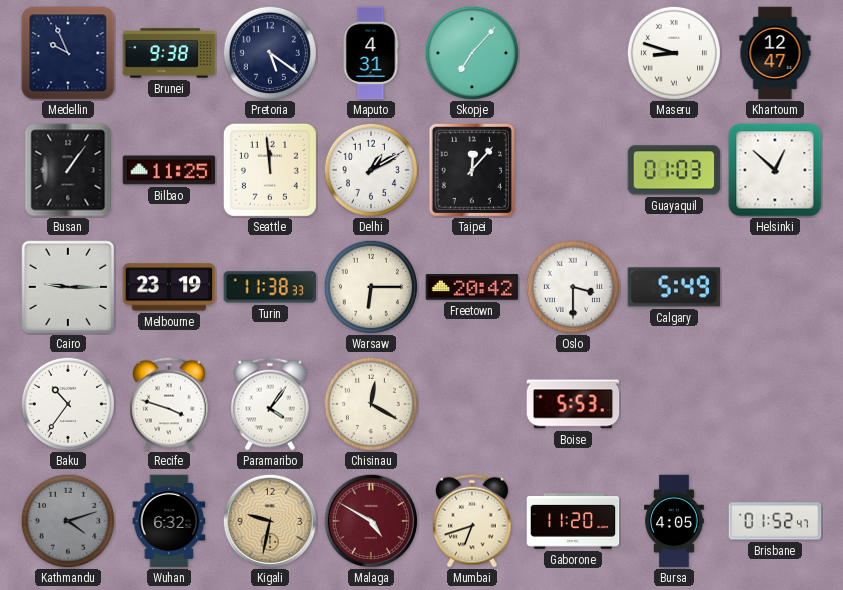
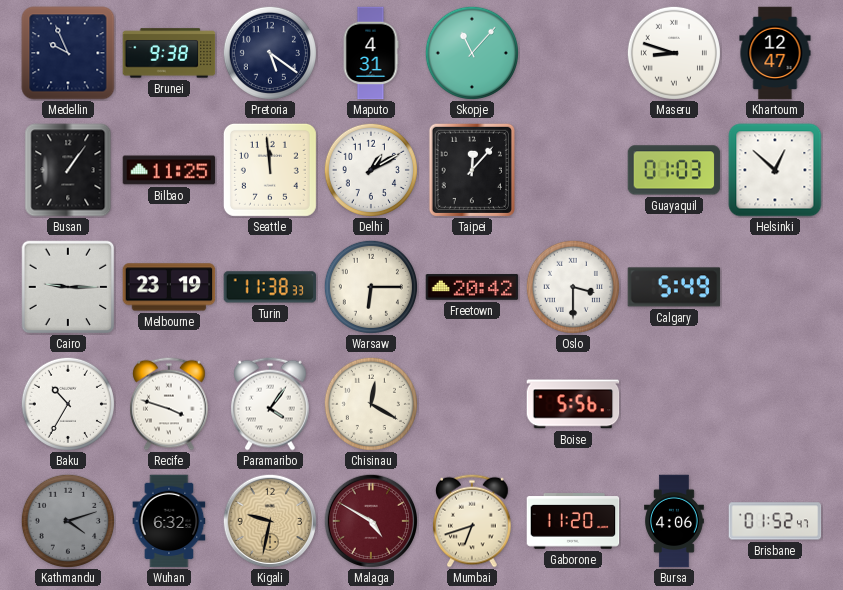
Skopje: 7:07 -> 11:07
Baku: 10:36 -> 10:35
Boise: 5:53 -> 5:56
Bursa: 4:05 -> 4:06
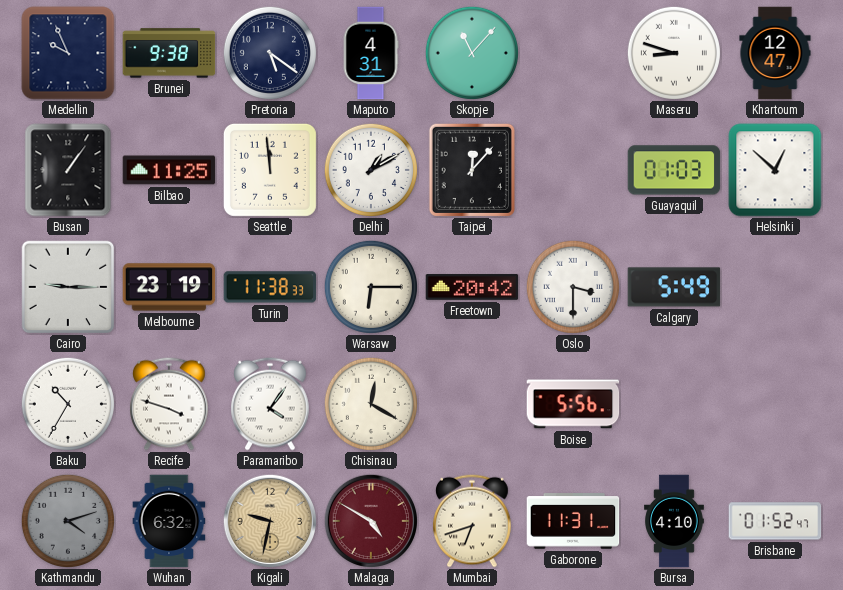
Gaborone: 11:20 -> 11:31
Bursa: 4:06 -> 4:10
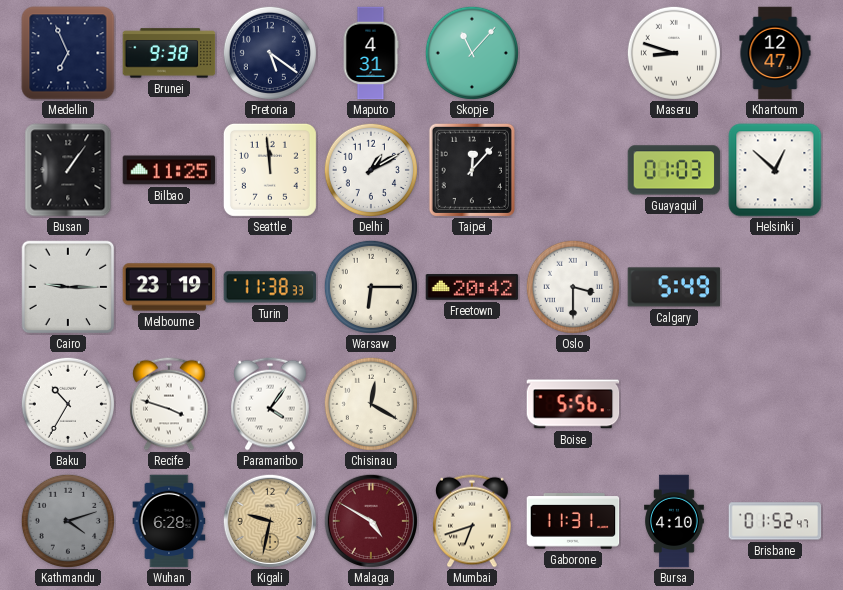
Medellin: 9:56 -> 6:56
Wuhan: 6:32 -> 6:28
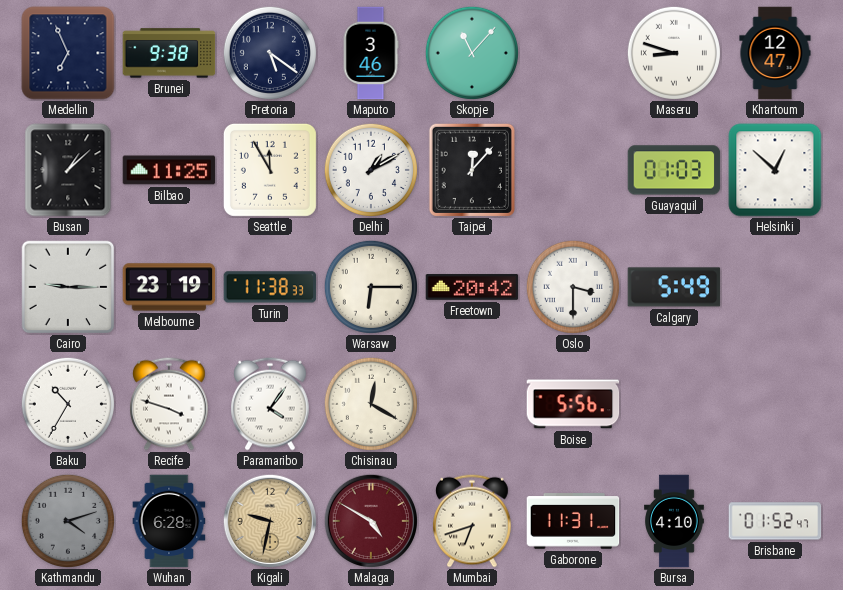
Maputo: 4:31 -> 3:46
Busan: 1:06 -> 1:08
Seattle: 11:59 -> 11:55
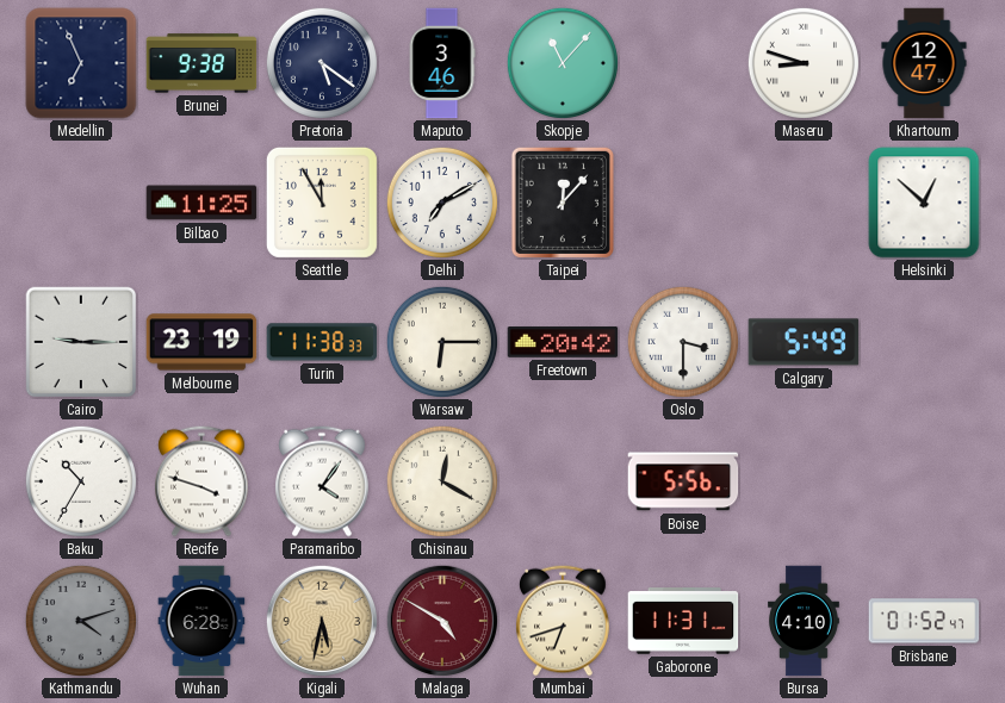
Busan: 1:08 -> none
Delhi: 1:10 -> 7:10
Guayaquil: 01:03 -> none
Kigali: 9:32 -> 5:32
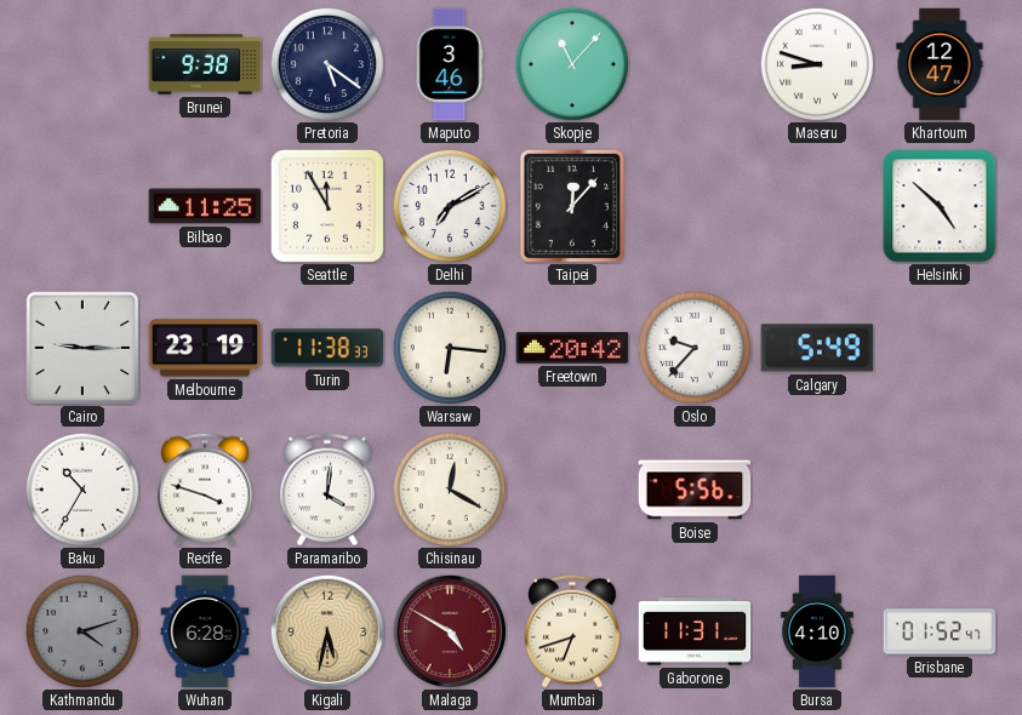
Medellin: 6:56 -> none
Helsinki: 12:52 -> 4:52
Warsaw: 6:15 -> 6:16
Oslo: 3:30 -> 9:37
Paramaribo: 4:06 -> 4:01
